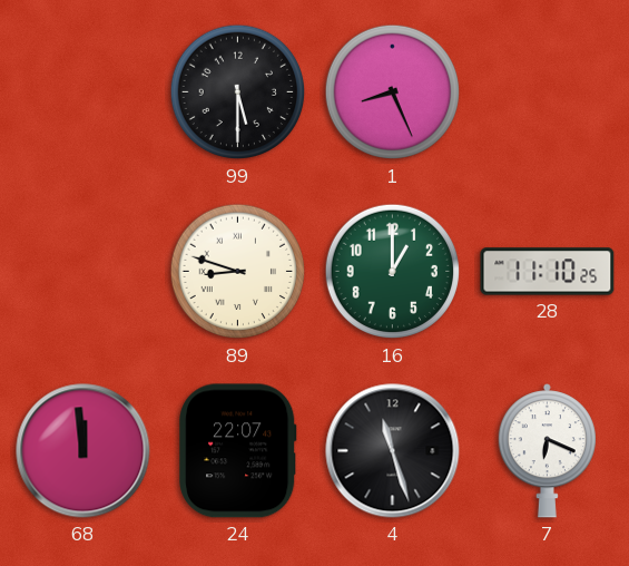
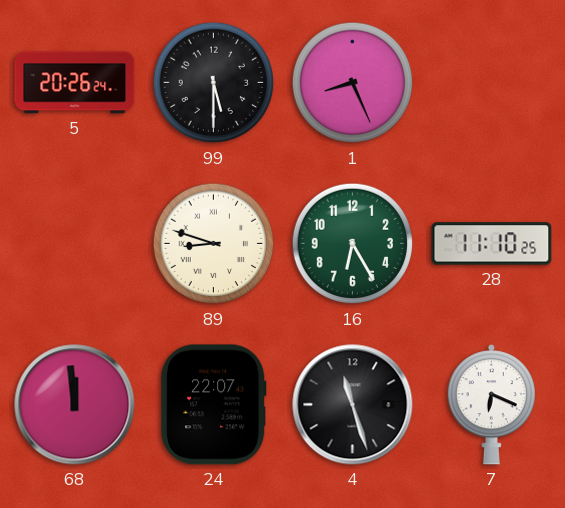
5: none -> 20:26
16: 1:00 -> 6:25
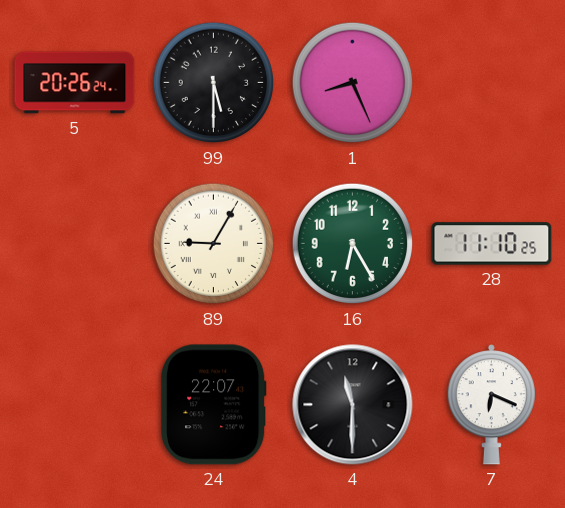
89: 8:48 -> 9:05
68: 11:59 -> none
4: 11:27 -> 11:30
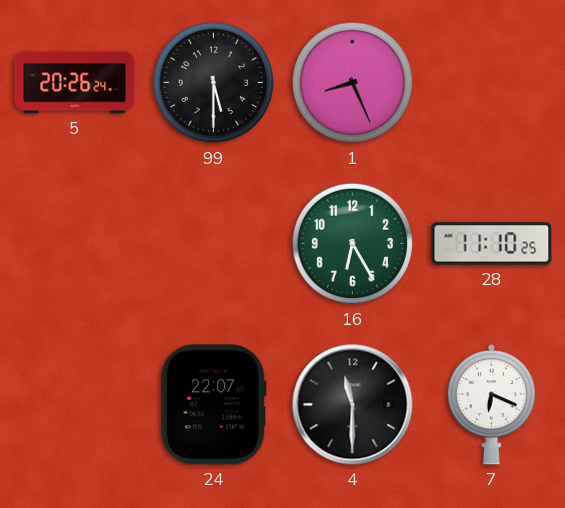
89: 9:05 -> none
